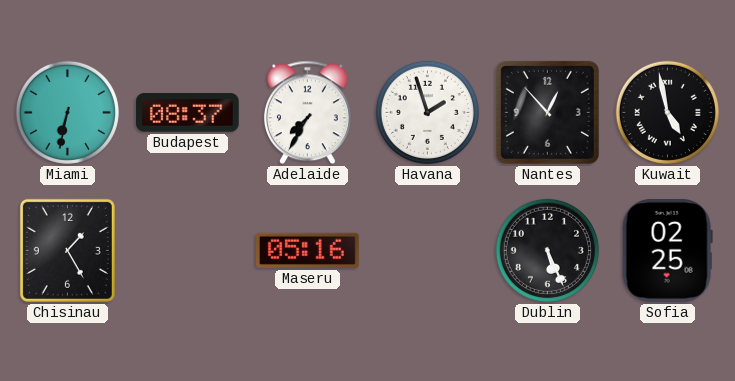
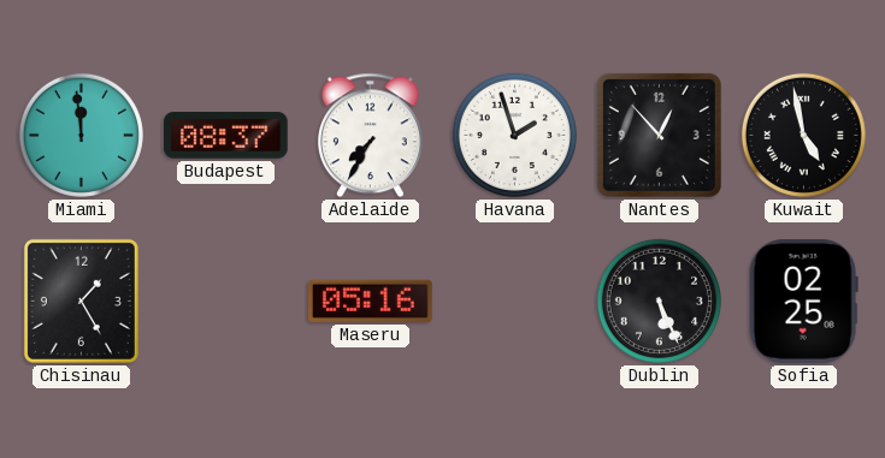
Miami: 6:32 -> 11:59
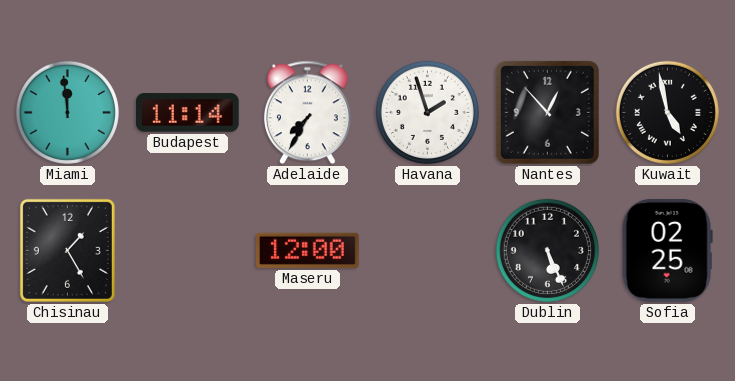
Budapest: 08:37 -> 11:14
Maseru: 05:16 -> 12:00
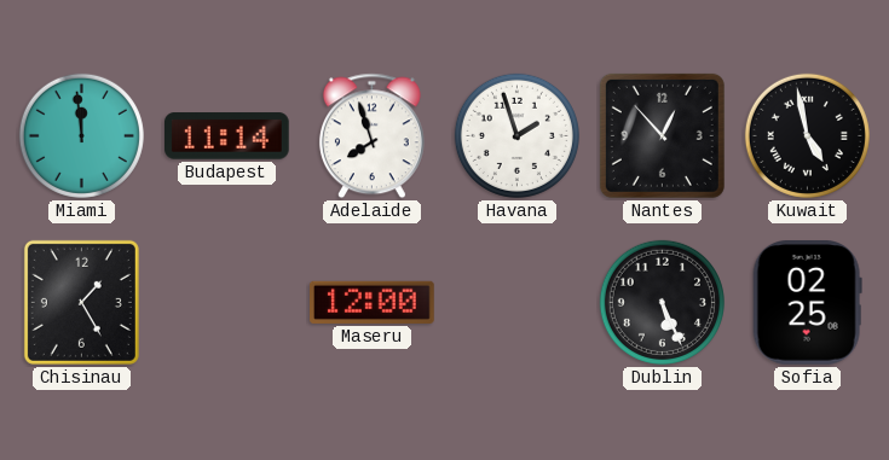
Adelaide: 7:35 -> 7:57
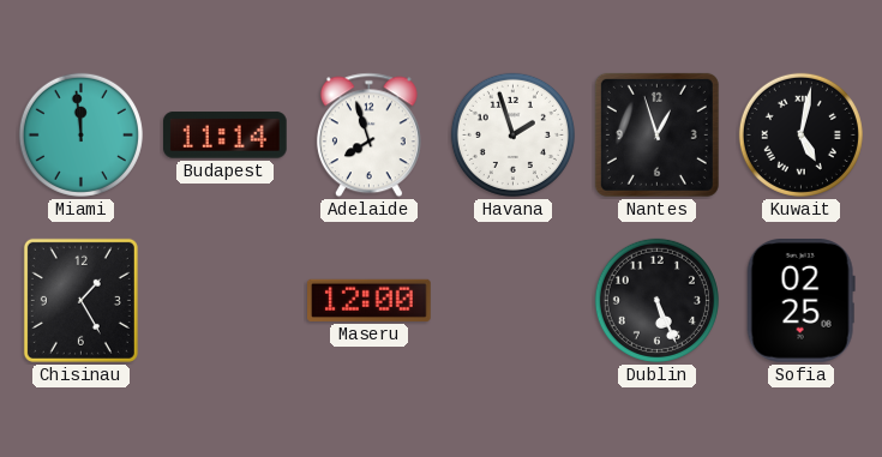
Nantes: 12:53 -> 12:57
Kuwait: 4:58 -> 5:02
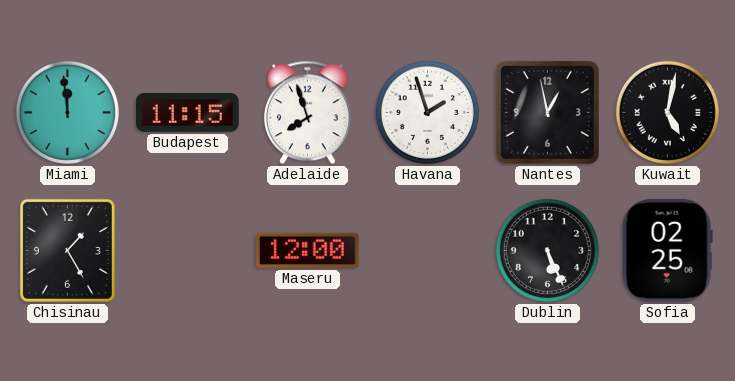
Budapest: 11:14 -> 11:15
Nantes: 12:57 -> 12:58
